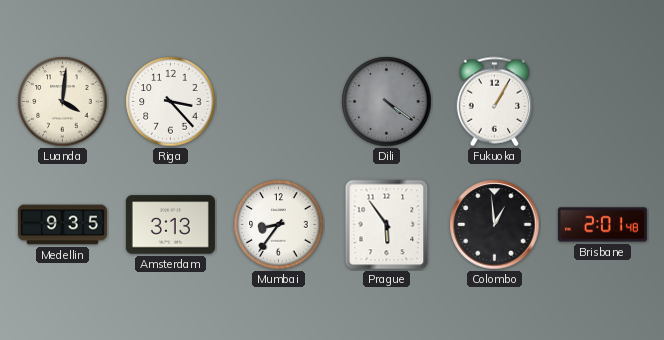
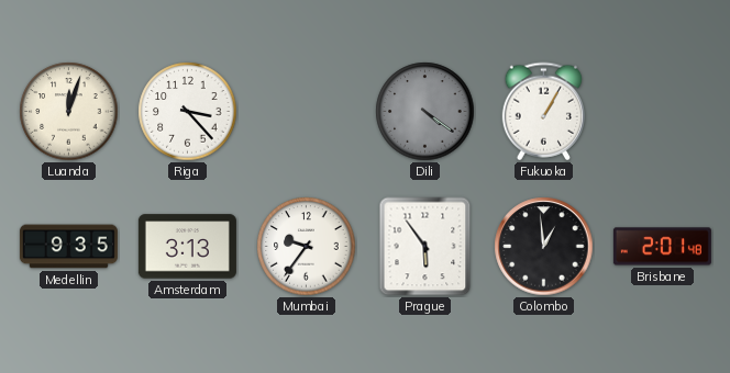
Luanda: 4:01 -> 12:03
Mumbai: 8:36 -> 9:36
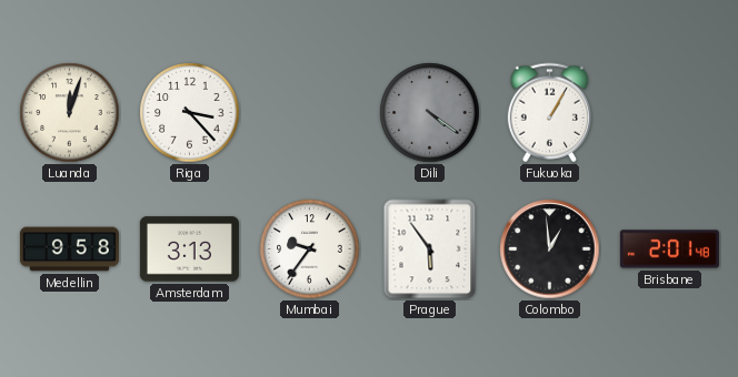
Medellin: 9:35 -> 9:58
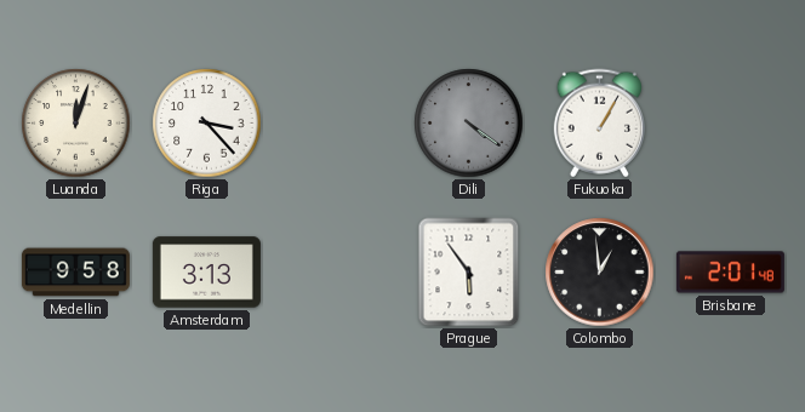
Mumbai: 9:36 -> none
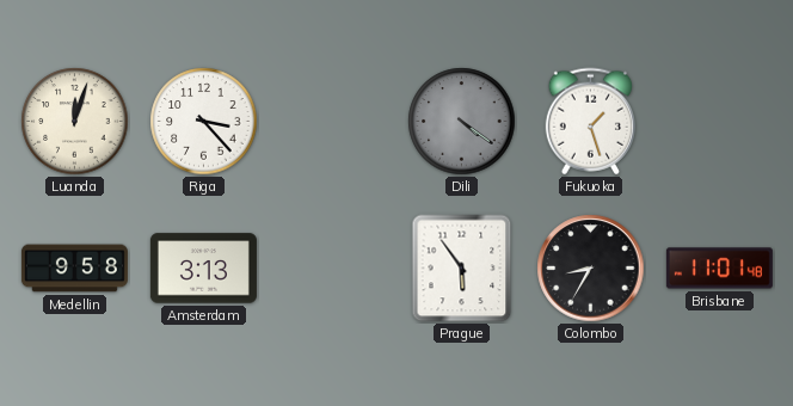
Fukuoka: 1:05 -> 1:27
Colombo: 12:59 -> 8:35
Brisbane: 2:01 -> 11:01
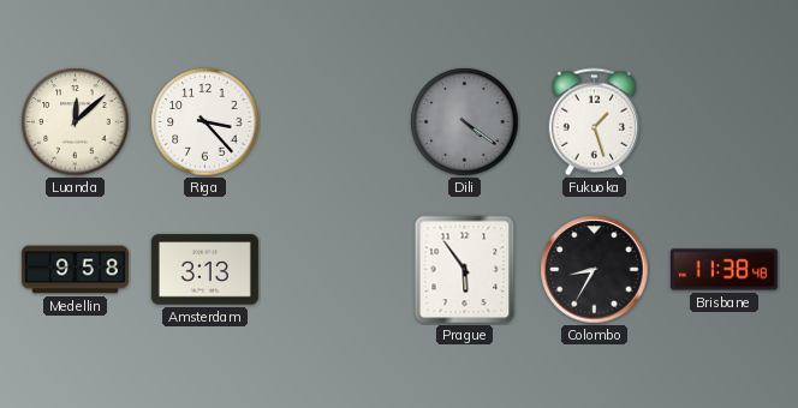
Luanda: 12:03 -> 12:08
Brisbane: 11:01 -> 11:38
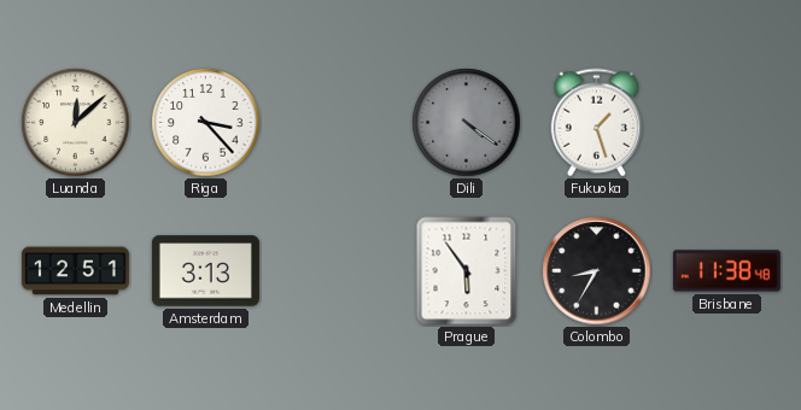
Medellin: 9:58 -> 12:51
